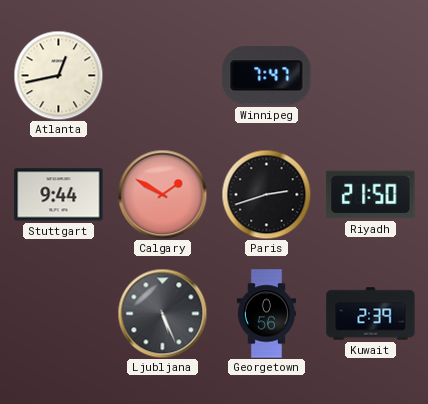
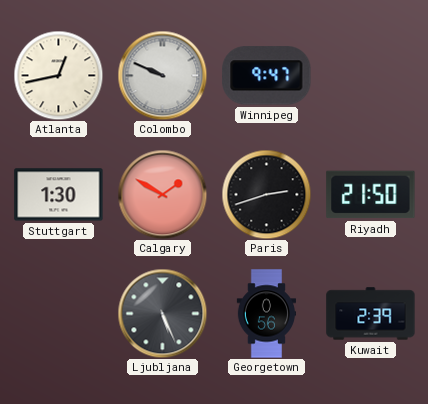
Colombo: none -> 9:49
Winnipeg: 7:47 -> 9:47
Stuttgart: 9:44 -> 1:30
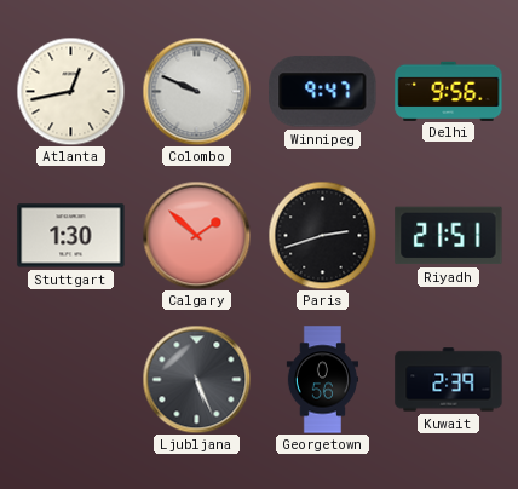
Delhi: none -> 9:56
Calgary: 1:50 -> 1:52
Riyadh: 21:50 -> 21:51
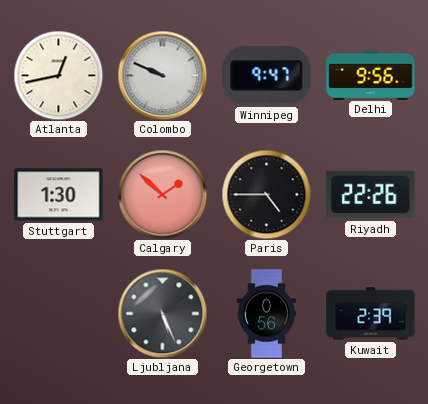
Paris: 2:42 -> 4:45
Riyadh: 21:51 -> 22:26
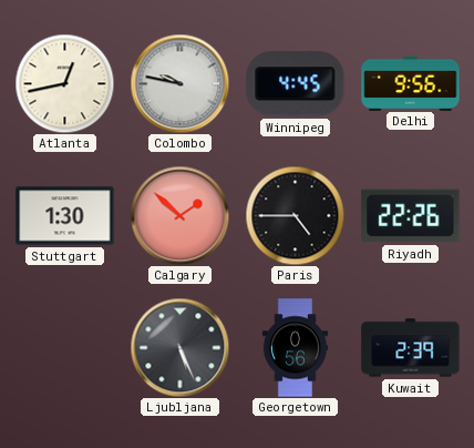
Colombo: 9:49 -> 9:47
Winnipeg: 9:47 -> 4:45
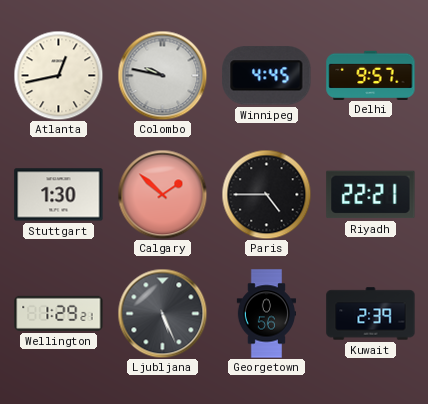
Delhi: 9:56 -> 9:57
Riyadh: 22:26 -> 22:21
Wellington: none -> 1:29
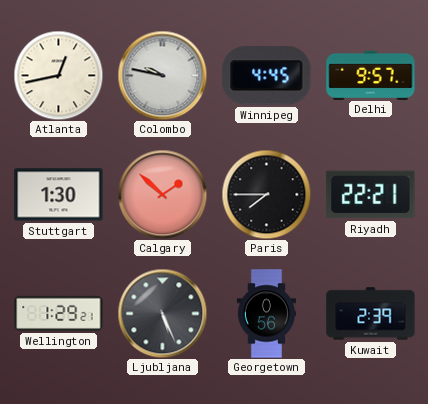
Paris: 4:45 -> 7:45
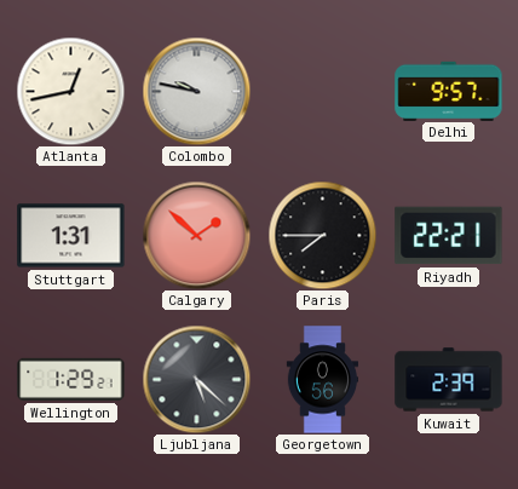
Winnipeg: 4:45 -> none
Stuttgart: 1:30 -> 1:31
Ljubljana: 5:26 -> 5:22
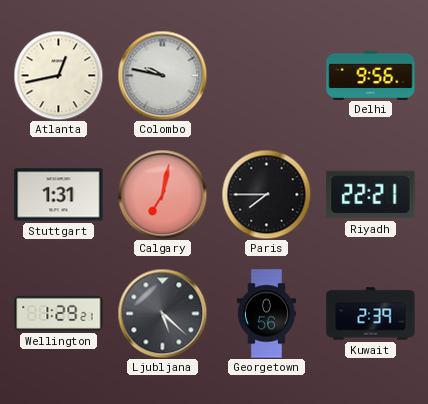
Delhi: 9:57 -> 9:56
Calgary: 1:52 -> 7:02
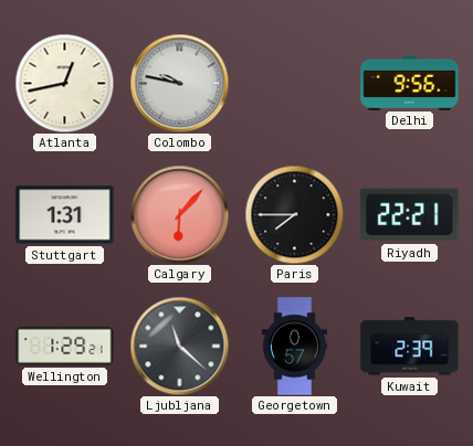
Calgary: 7:02 -> 6:07
Ljubljana: 5:22 -> 11:22
Georgetown: 0:56 -> 0:57
